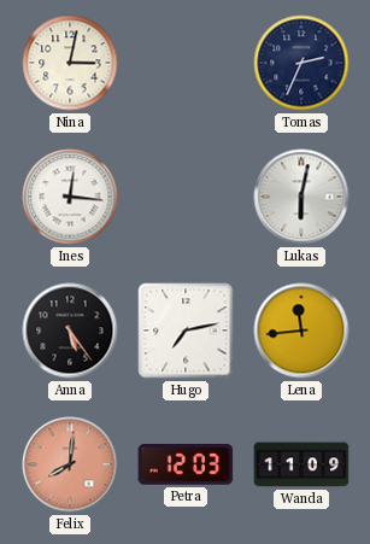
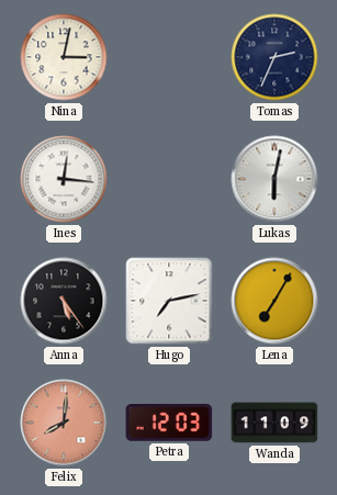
Lena: 11:44 -> 7:05
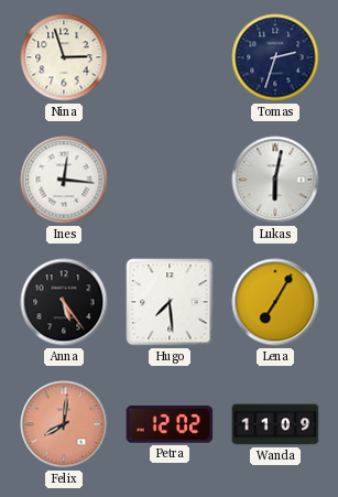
Nina: 3:02 -> 2:57
Tomas: 2:34 -> 2:33
Hugo: 7:13 -> 7:29
Petra: 12:03 -> 12:02
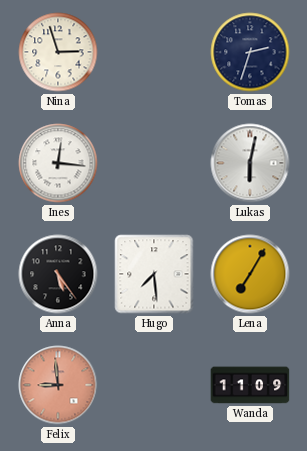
Felix: 8:01 -> 8:59
Petra: 12:02 -> none
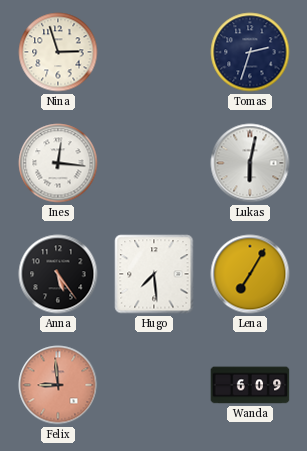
Wanda: 11:09 -> 6:09
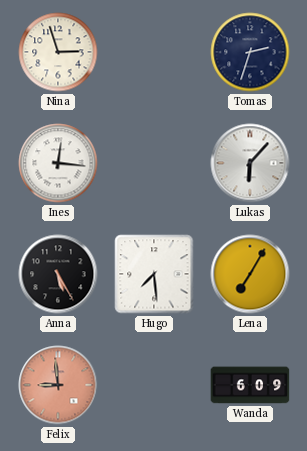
Lukas: 6:02 -> 6:07
Anna: 5:24 -> 5:25
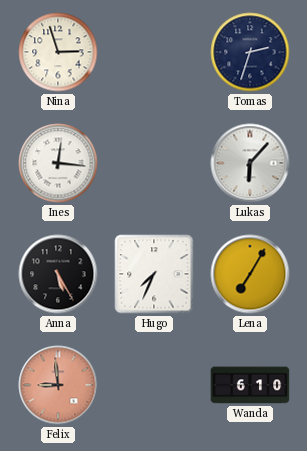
Hugo: 7:29 -> 7:34
Wanda: 6:09 -> 6:10
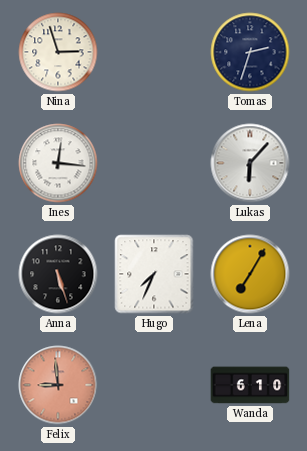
Anna: 5:25 -> 5:27
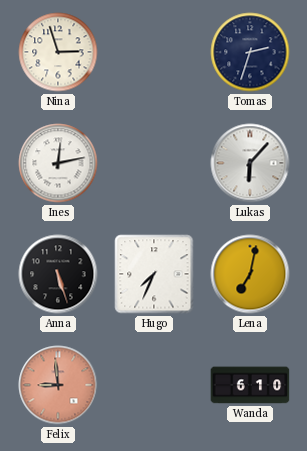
Ines: 12:16 -> 12:13
Lena: 7:05 -> 7:02
